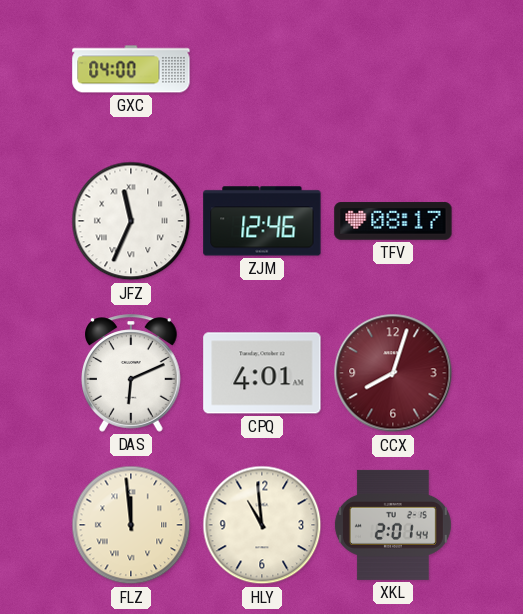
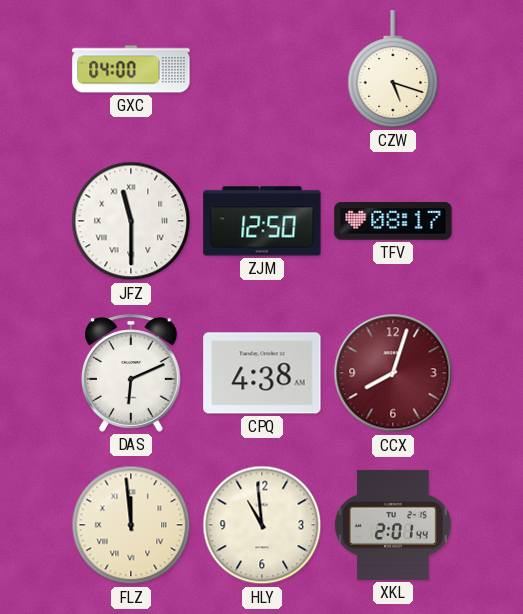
CZW: none -> 5:18
JFZ: 11:34 -> 11:30
ZJM: 12:46 -> 12:50
CPQ: 4:01 -> 4:38
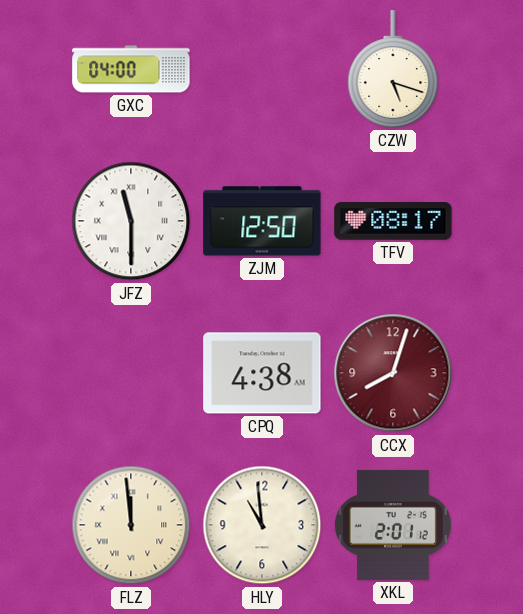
DAS: 6:11 -> none
XKL: 2:01:44 -> 2:01:12
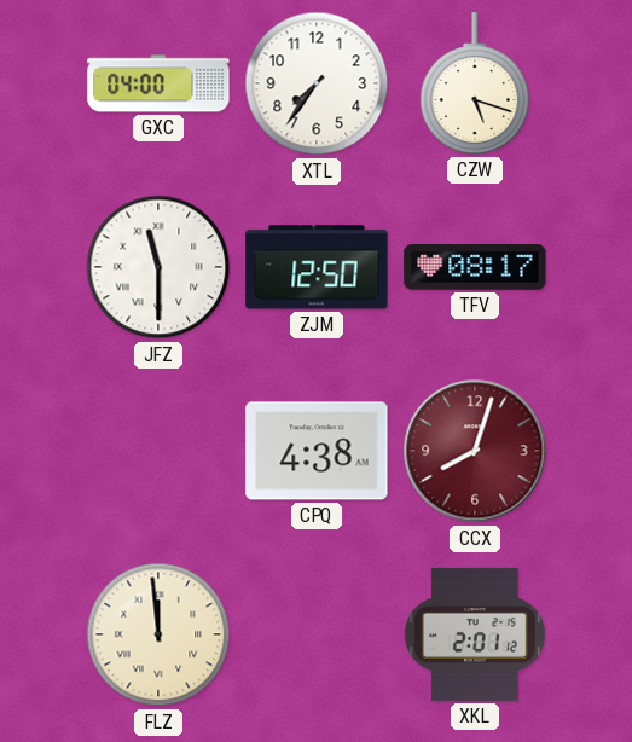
XTL: none -> 7:36
HLY: 10:59 -> none
